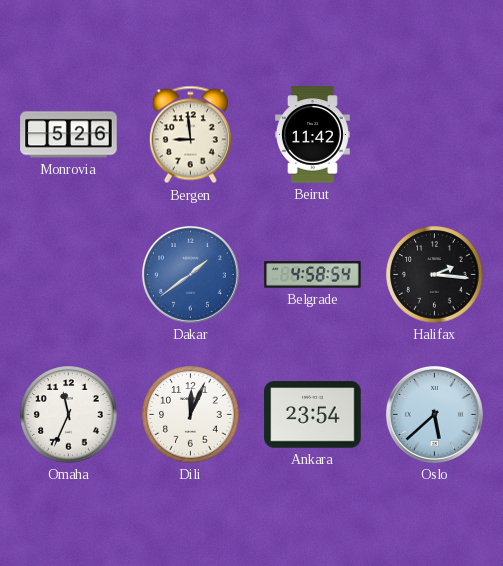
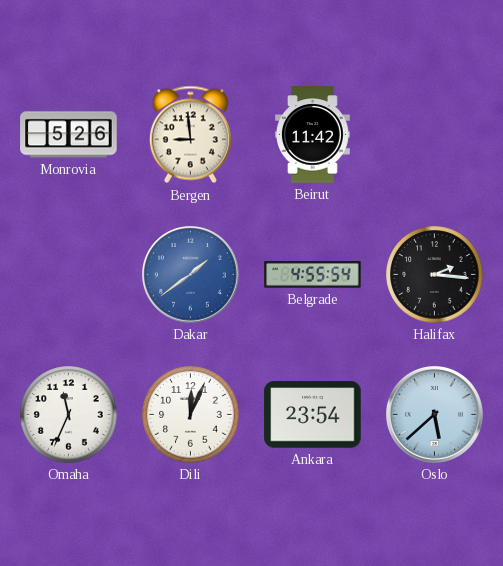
Belgrade: 4:58 -> 4:55
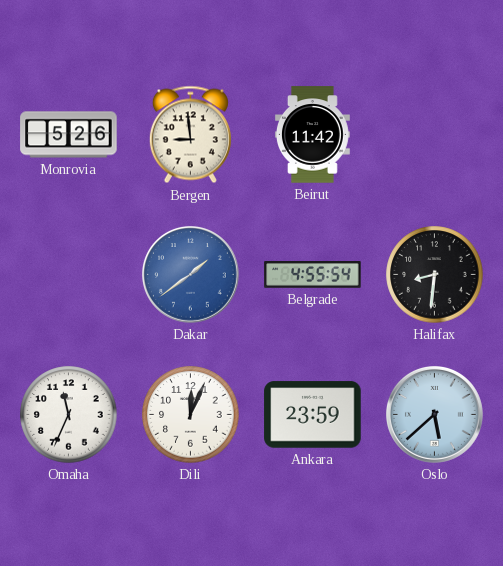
Halifax: 2:16 -> 8:31
Ankara: 23:54 -> 23:59
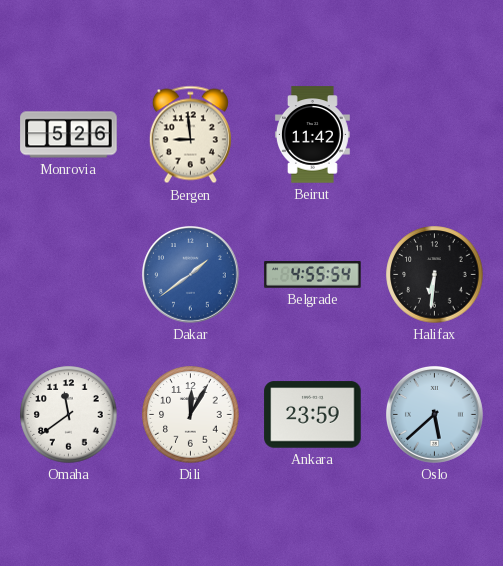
Halifax: 8:31 -> 6:31
Omaha: 11:34 -> 11:39
Dili: 12:04 -> 12:05
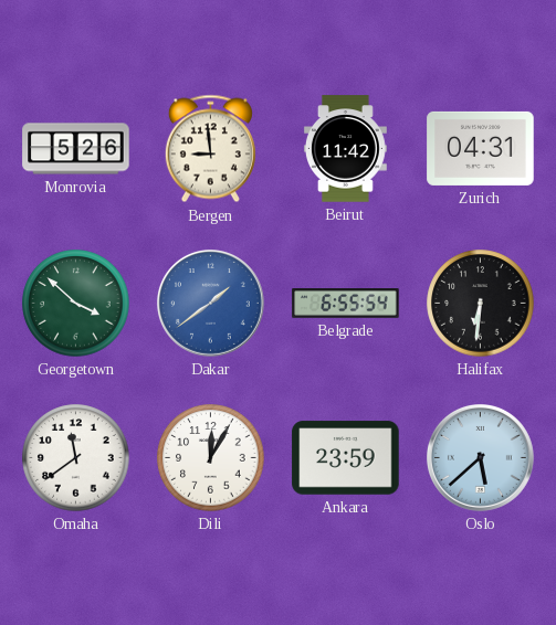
Zurich: none -> 04:31
Georgetown: none -> 3:52
Belgrade: 4:55 -> 6:55
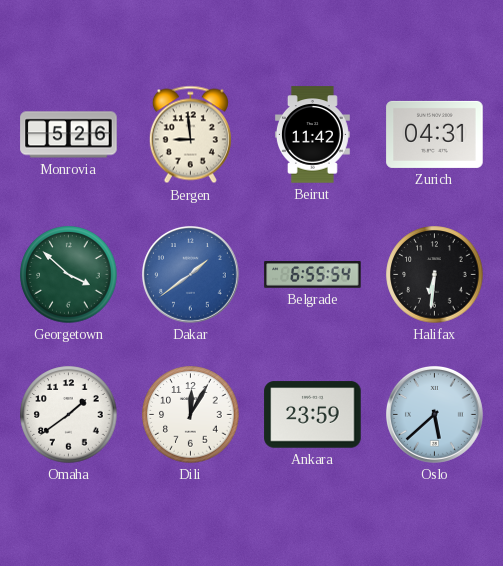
Omaha: 11:39 -> 1:39
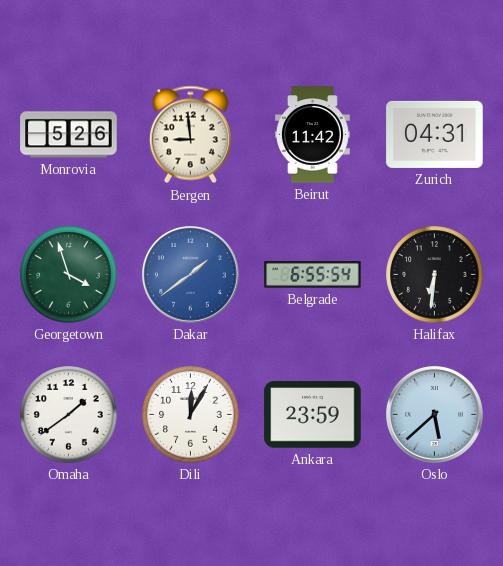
Georgetown: 3:52 -> 3:57
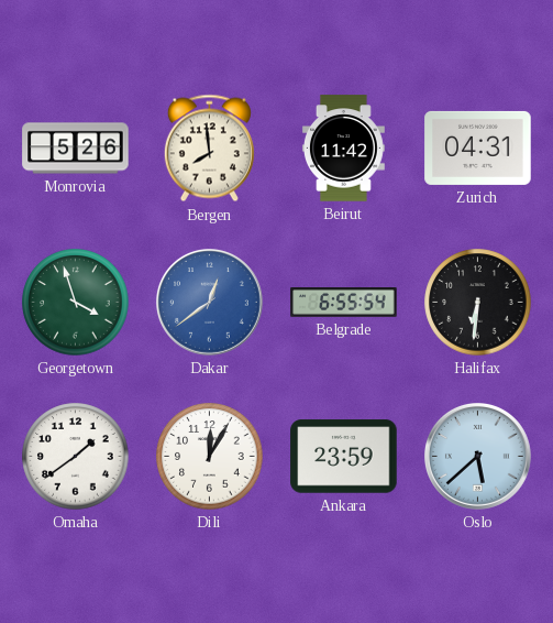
Bergen: 8:59 -> 7:59
Dakar: 1:39 -> 12:39
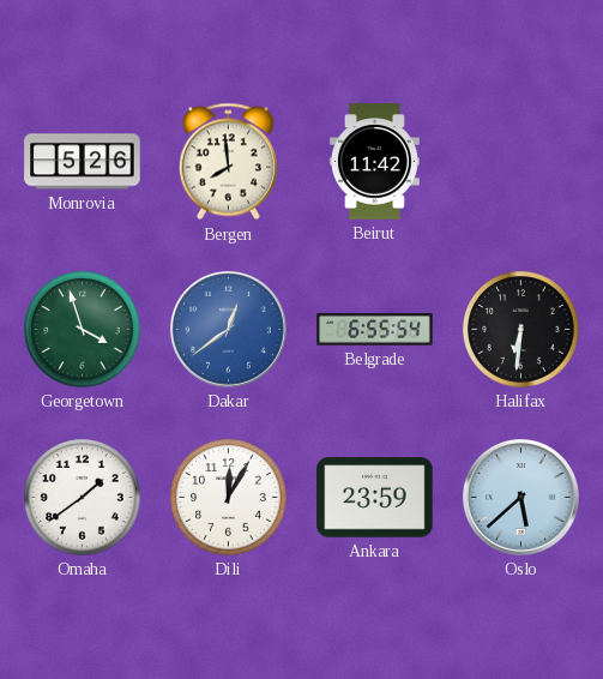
Zurich: 04:31 -> none
